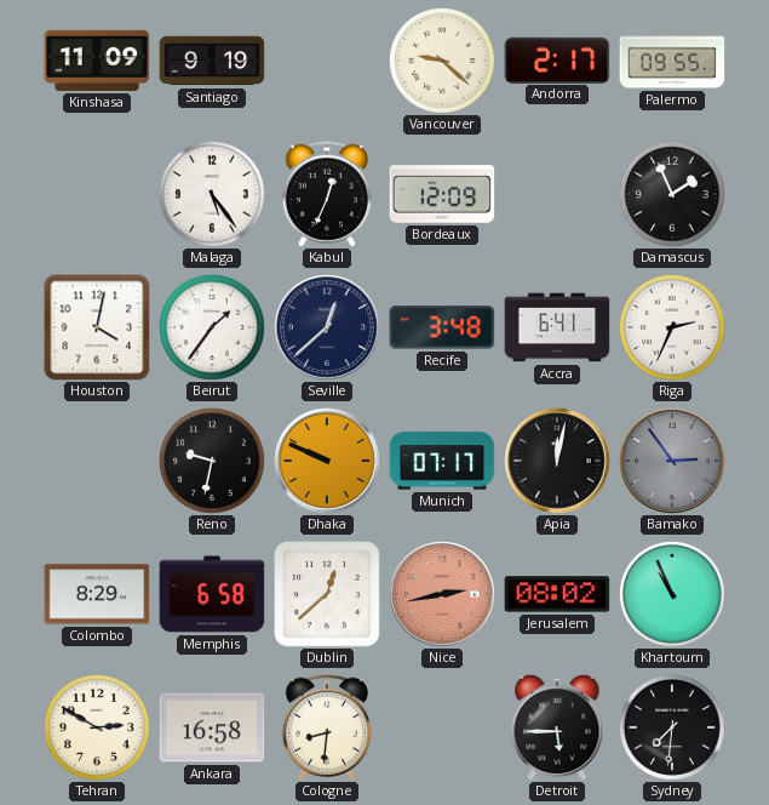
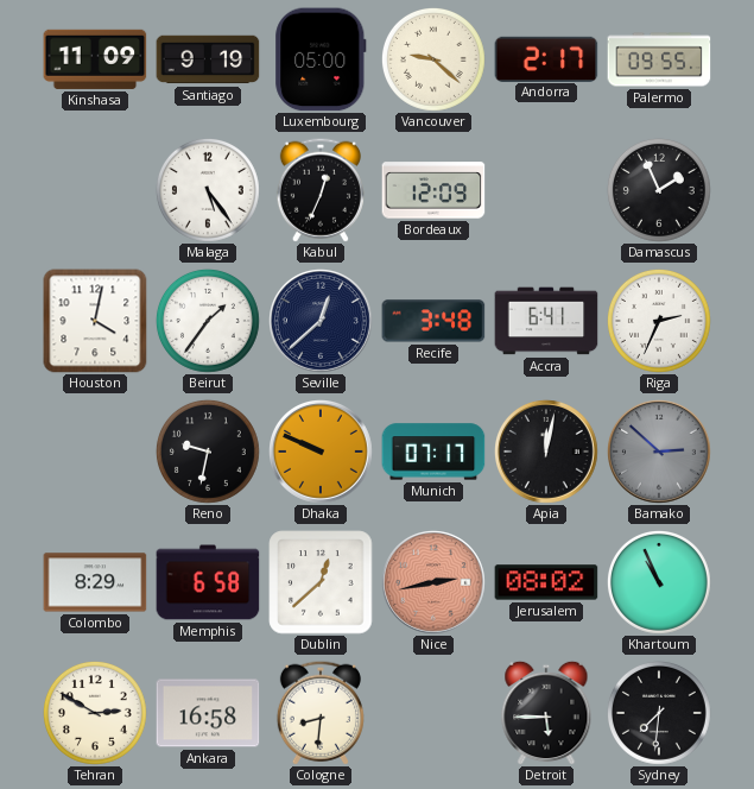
Luxembourg: none -> 05:00
Bamako: 2:54 -> 2:52
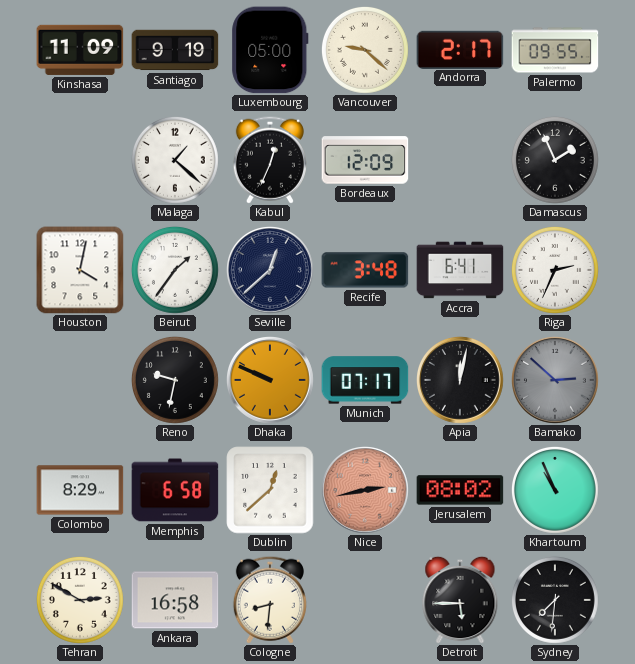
Malaga: 5:24 -> 1:22
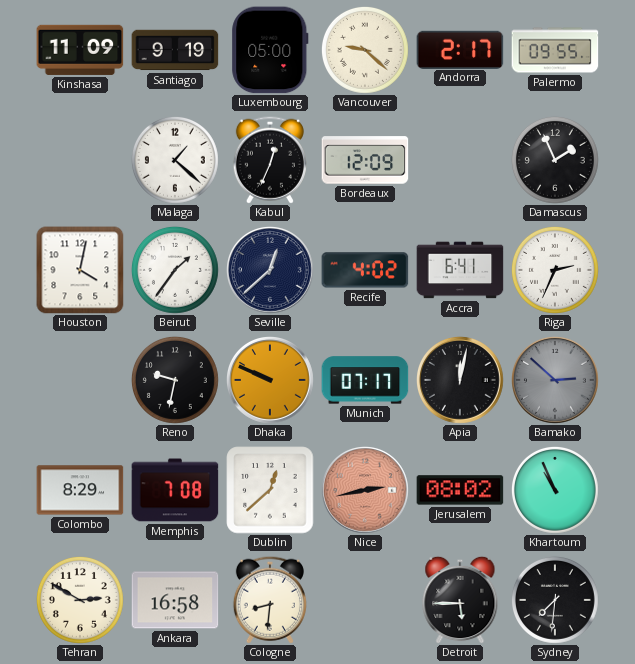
Recife: 3:48 -> 4:02
Memphis: 6:58 -> 7:08
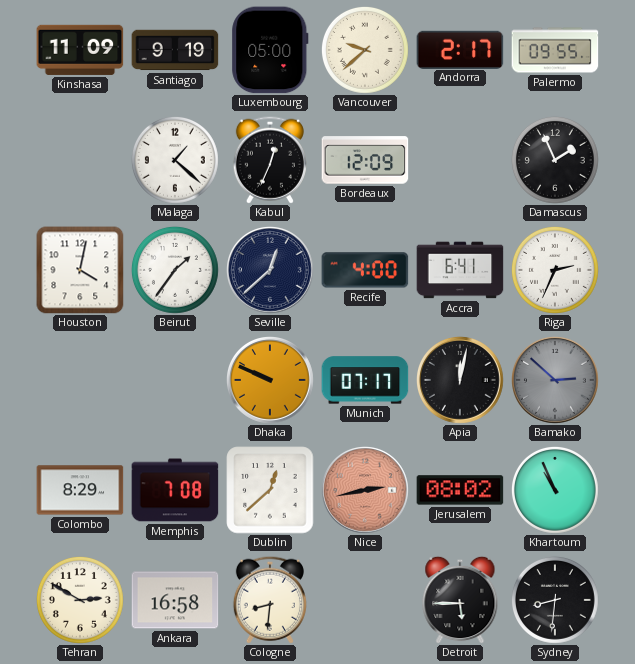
Vancouver: 9:22 -> 9:38
Recife: 4:02 -> 4:00
Reno: 9:32 -> none
Sydney: 7:31 -> 8:31
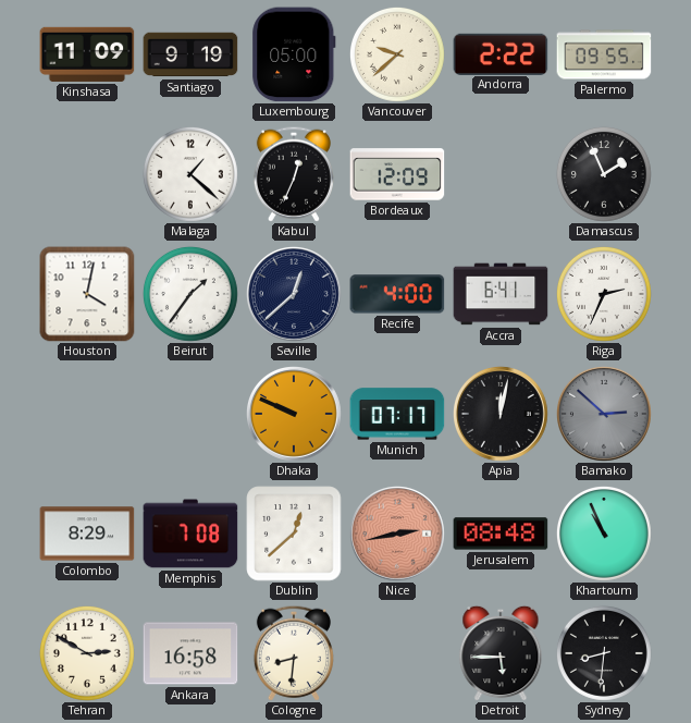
Andorra: 2:17 -> 2:22
Jerusalem: 08:02 -> 08:48
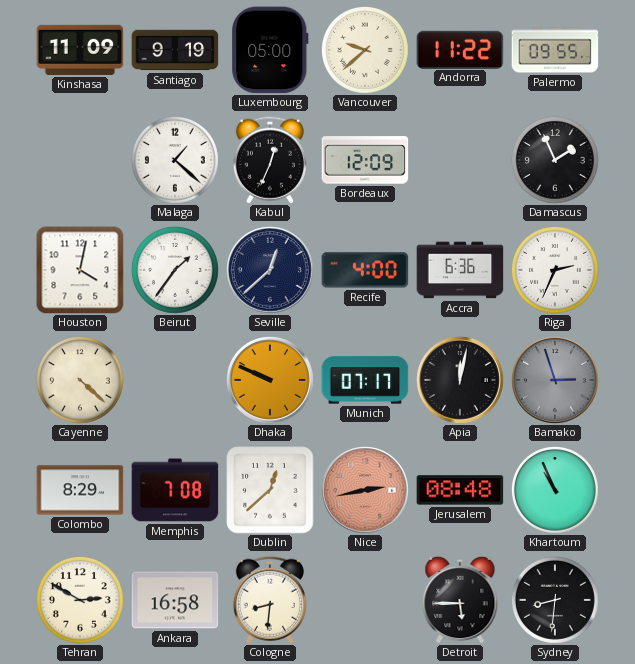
Andorra: 2:22 -> 11:22
Accra: 6:41 -> 6:36
Cayenne: none -> 4:22
Bamako: 2:52 -> 2:57
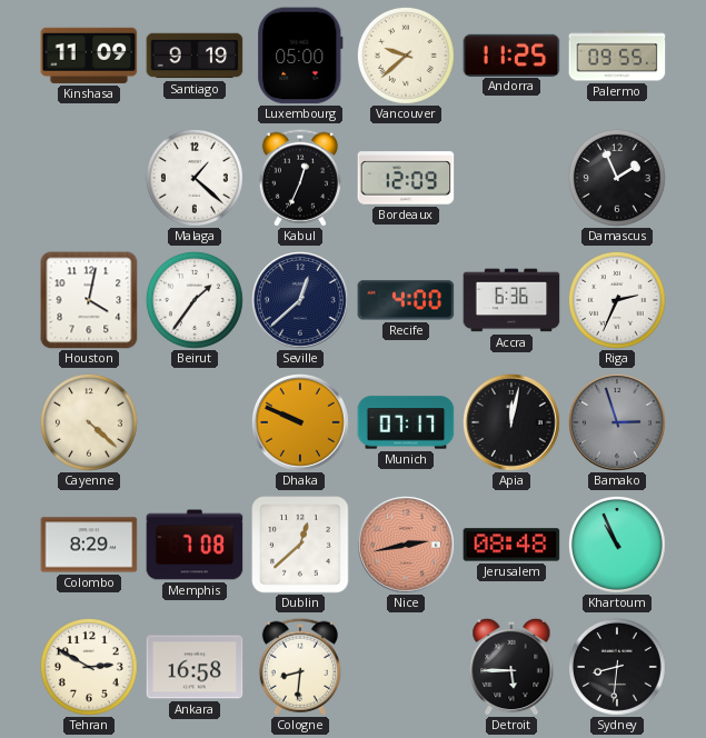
Andorra: 11:22 -> 11:25
